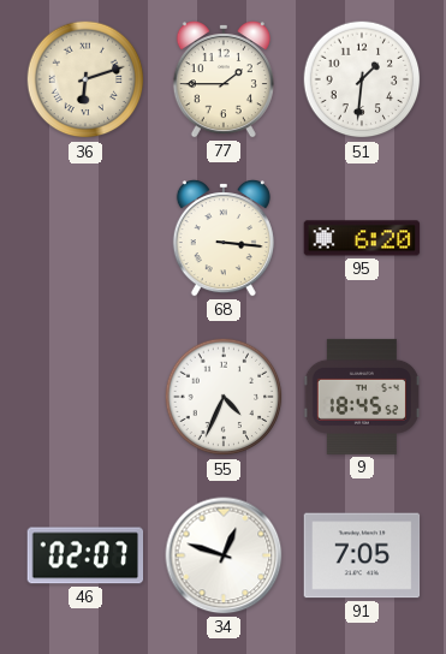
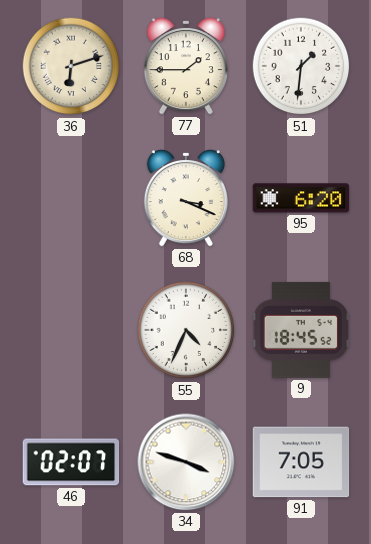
68: 3:16 -> 3:19
34: 12:48 -> 3:48
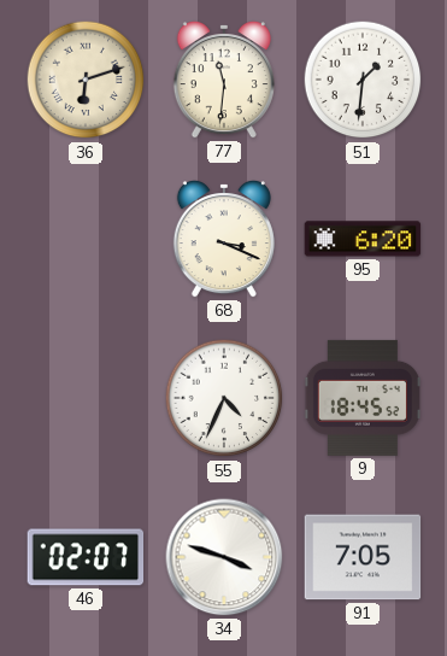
77: 1:45 -> 11:31
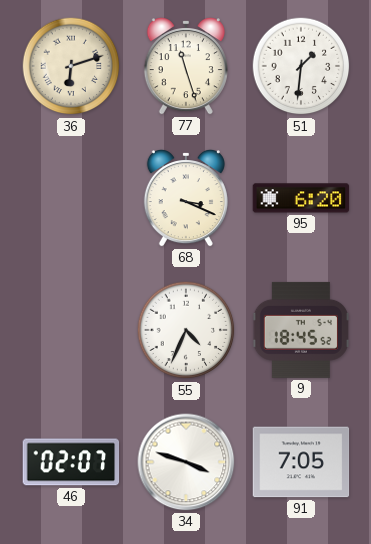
77: 11:31 -> 11:27
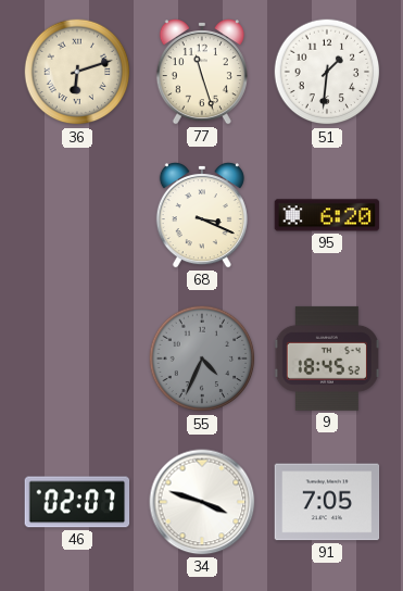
55 dial: white -> grey
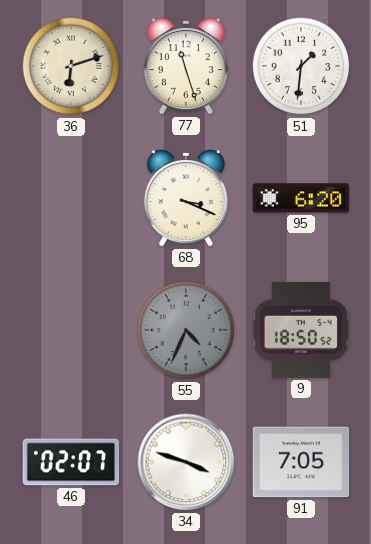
9: 18:45 -> 18:50
